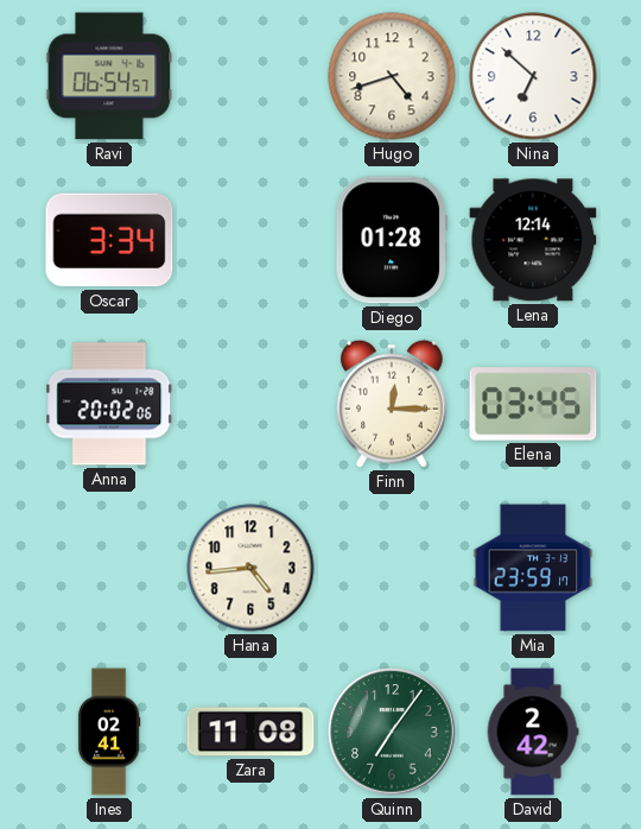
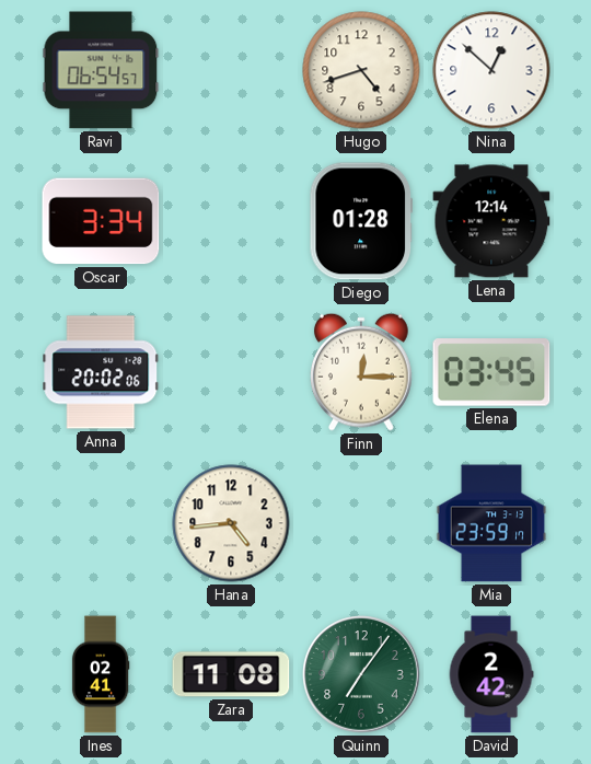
Nina: 6:52 -> 12:52
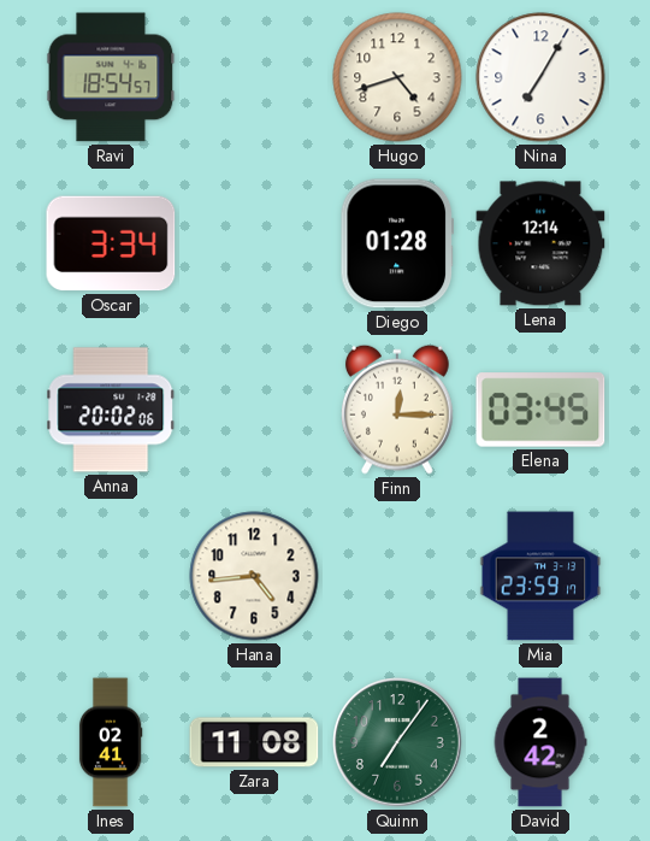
Ravi: 06:54 -> 18:54
Nina: 12:52 -> 7:05
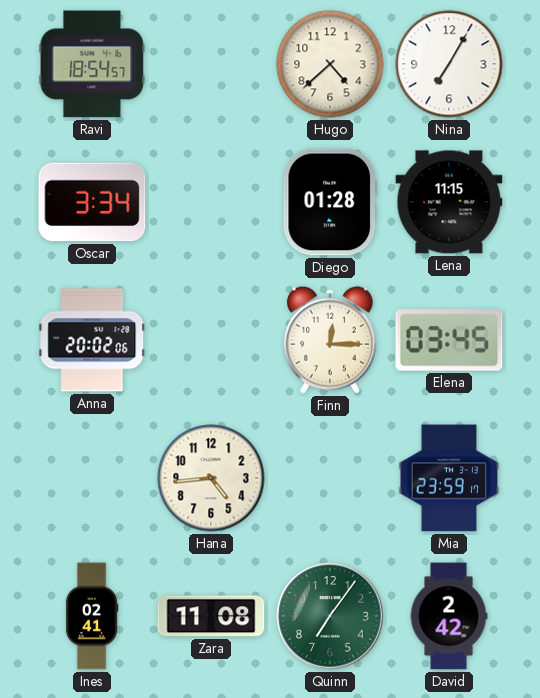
Hugo: 4:42 -> 4:38
Lena: 12:14 -> 11:15
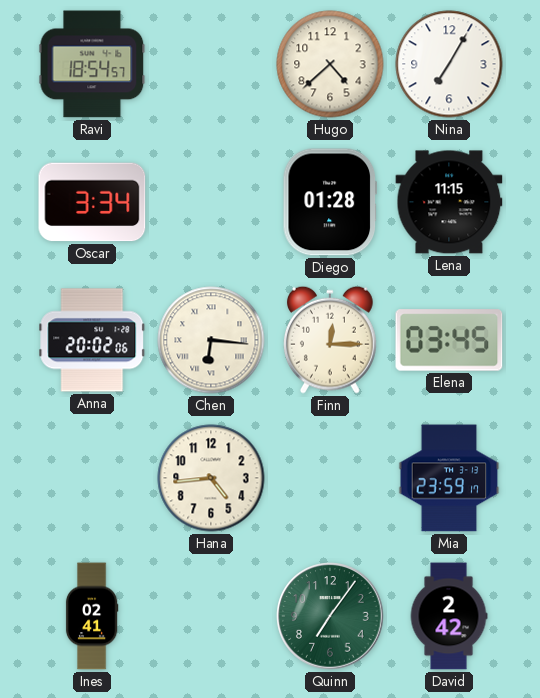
Chen: none -> 6:16
Zara: 11:08 -> none
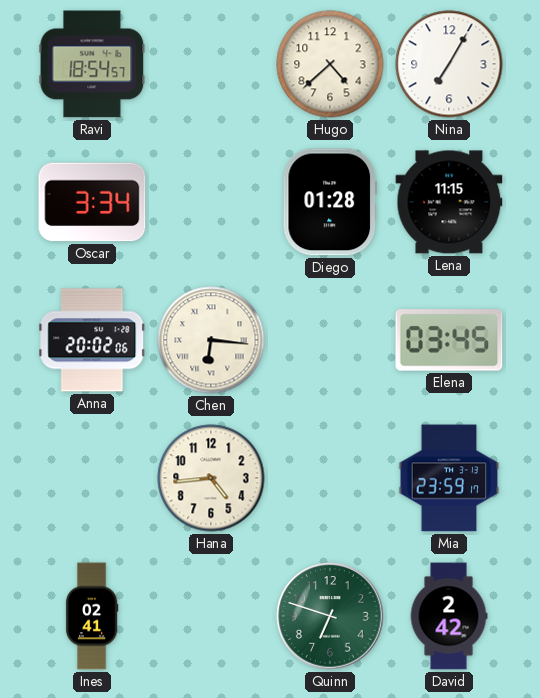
Finn: 12:15 -> none
Quinn: 7:06 -> 6:48
